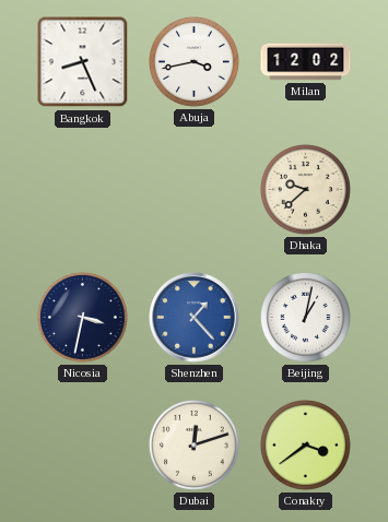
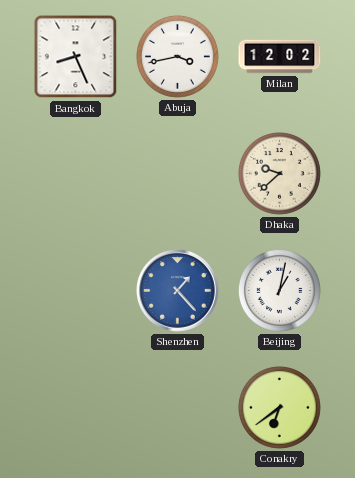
Nicosia: 3:32 -> none
Dubai: 12:12 -> none
Conakry: 3:39 -> 6:39
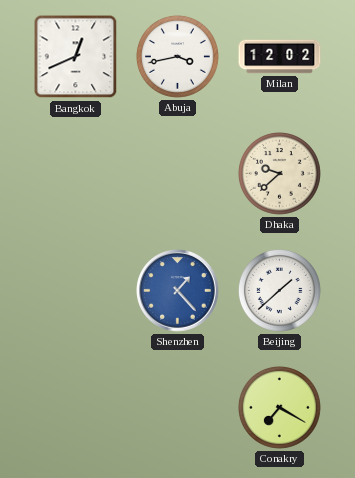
Bangkok: 8:26 -> 12:41
Beijing: 1:02 -> 1:38
Conakry: 6:39 -> 7:20
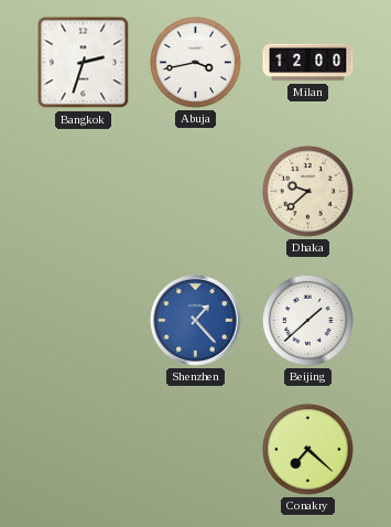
Bangkok: 12:41 -> 2:33
Milan: 12:02 -> 12:00
Conakry: 7:20 -> 7:22
